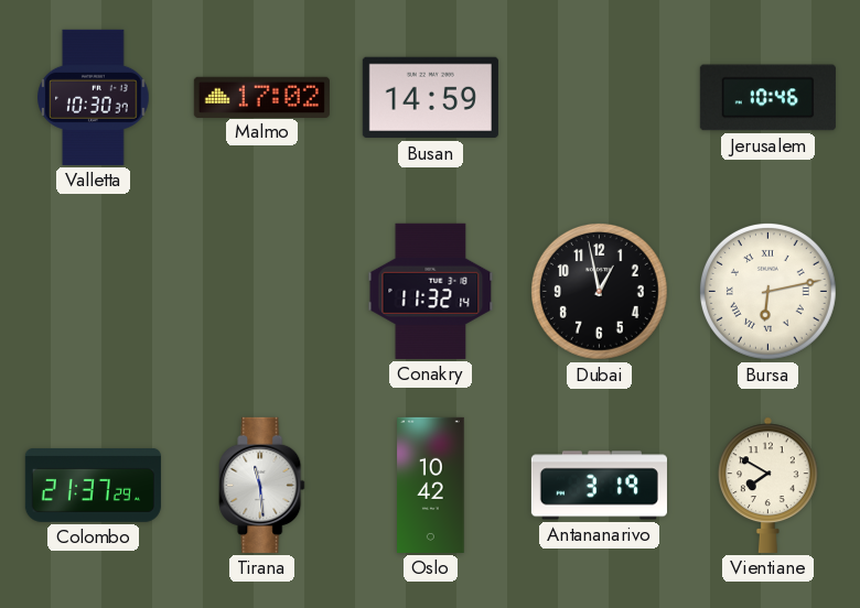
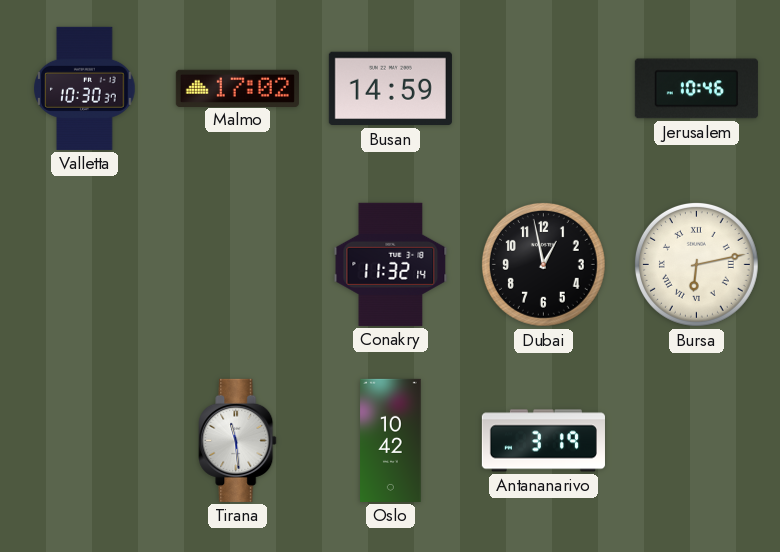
Colombo: 21:37 -> none
Vientiane: 7:50 -> none
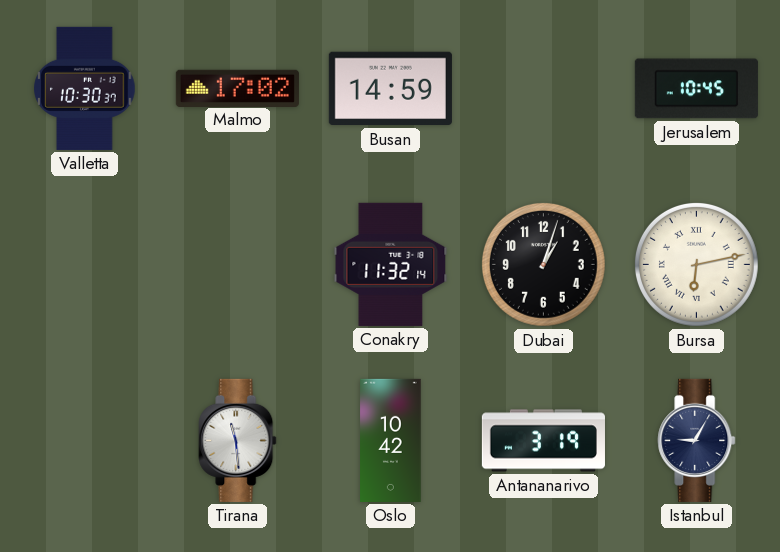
Jerusalem: 10:46 -> 10:45
Dubai: 12:58 -> 1:03
Istanbul: none -> 9:05
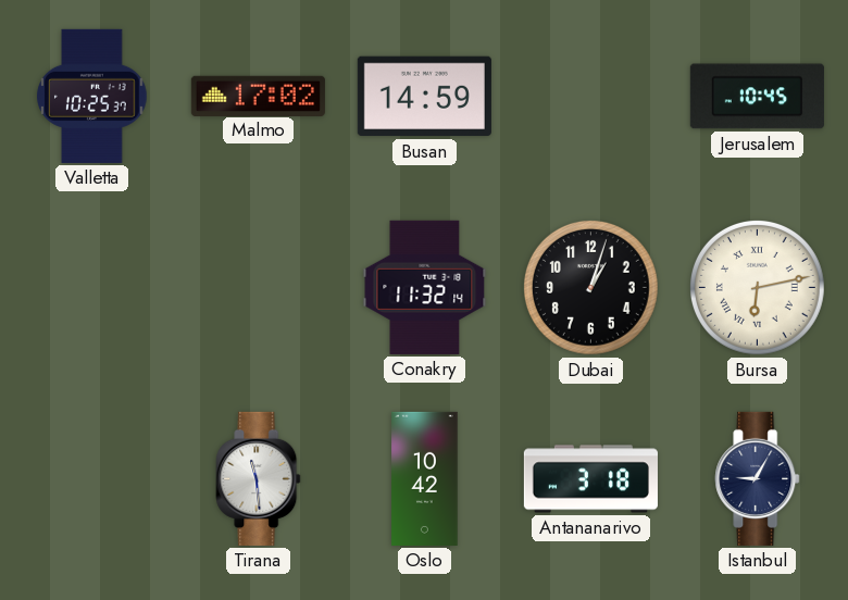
Valletta: 10:30 -> 10:25
Antananarivo: 3:19 -> 3:18
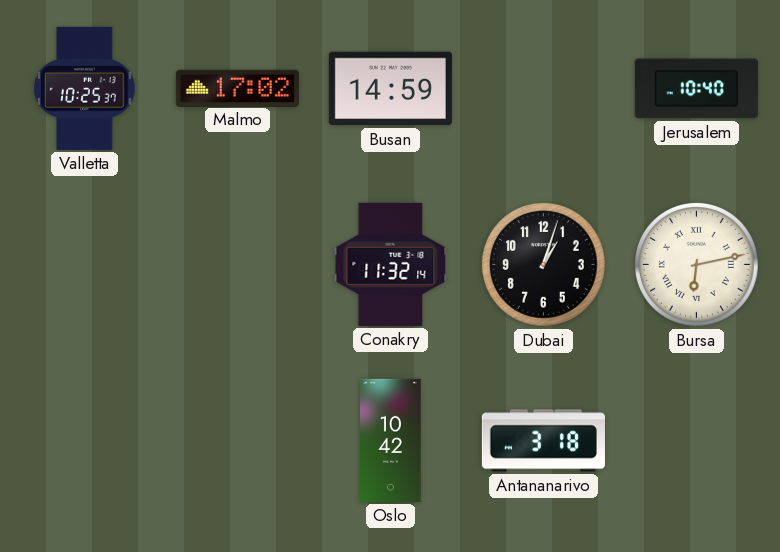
Jerusalem: 10:45 -> 10:40
Tirana: 11:29 -> none
Istanbul: 9:05 -> none
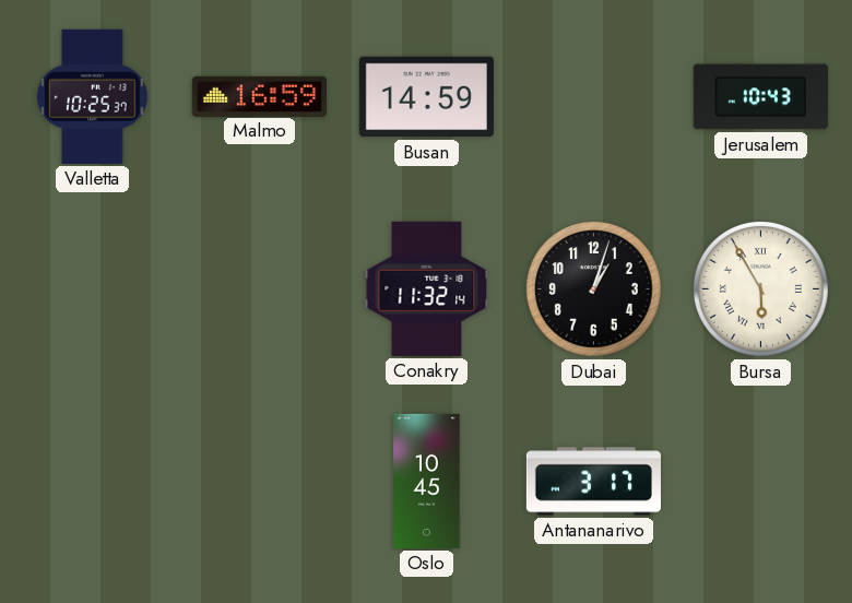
Malmo: 17:02 -> 16:59
Jerusalem: 10:40 -> 10:43
Bursa: 6:13 -> 5:55
Oslo: 10:42 -> 10:45
Antananarivo: 3:18 -> 3:17
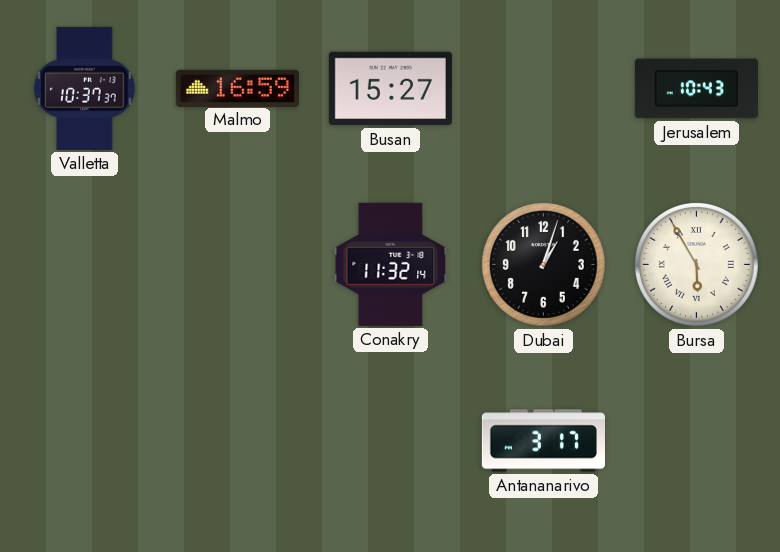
Valletta: 10:25 -> 10:37
Busan: 14:59 -> 15:27
Oslo: 10:45 -> none
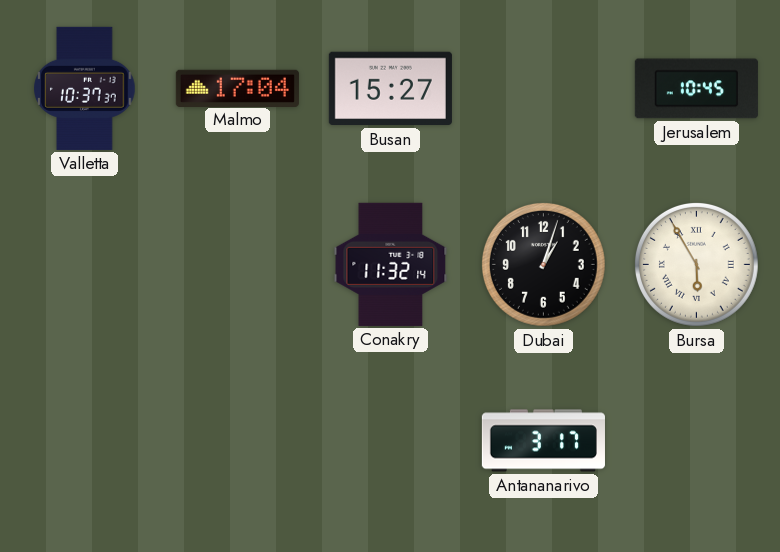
Malmo: 16:59 -> 17:04
Jerusalem: 10:43 -> 10:45
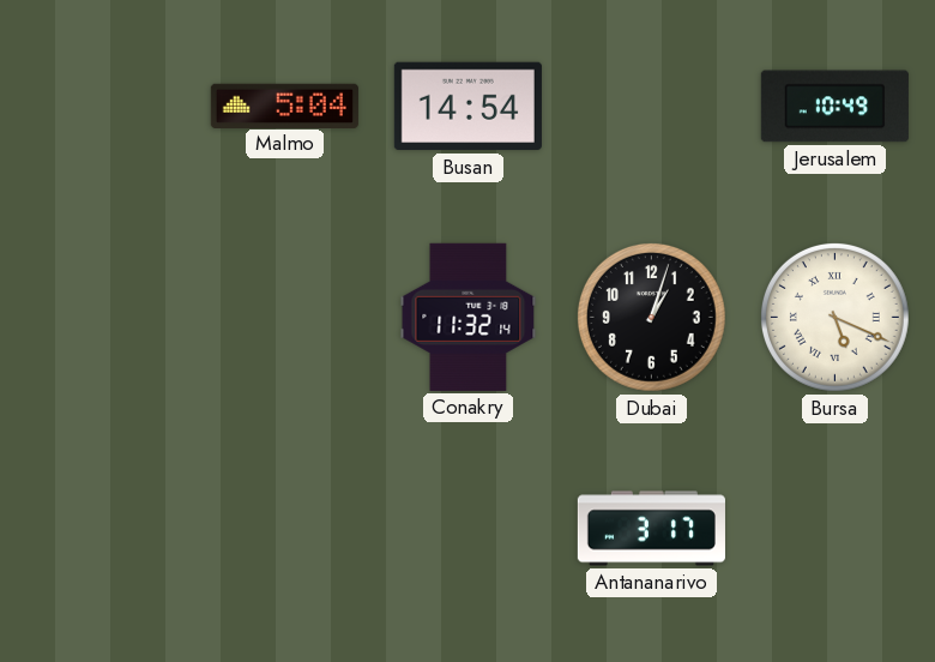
Valletta: 10:37 -> none
Malmo: 17:04 -> 5:04
Busan: 15:27 -> 14:54
Jerusalem: 10:45 -> 10:49
Bursa: 5:55 -> 5:19
